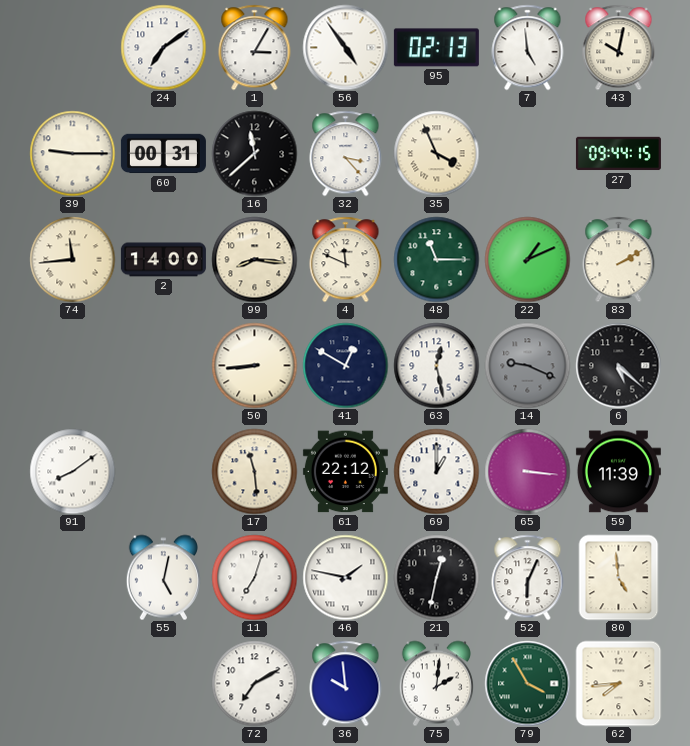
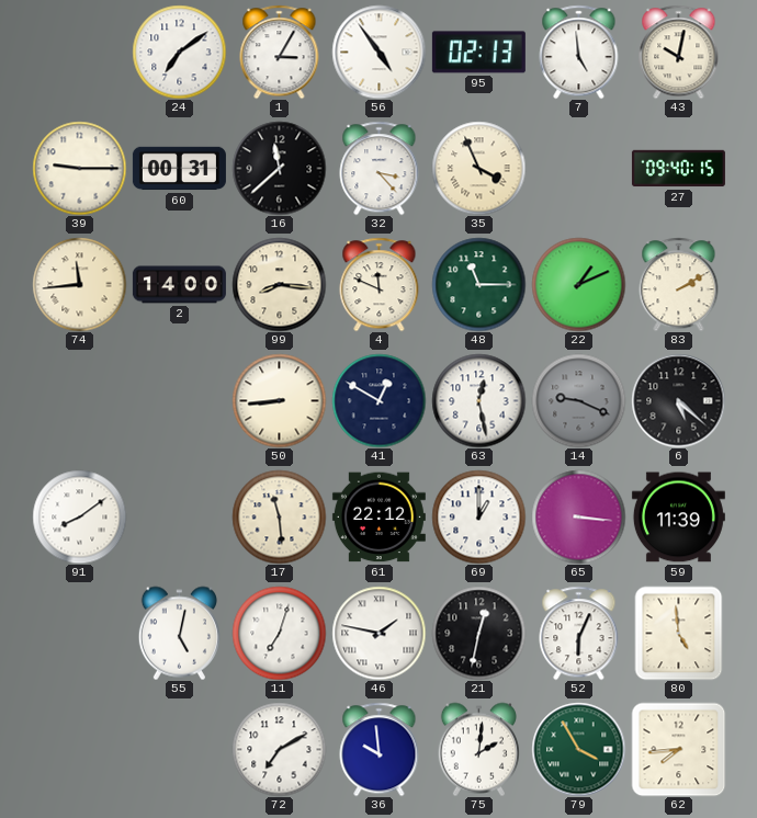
27: 09:44 -> 09:40
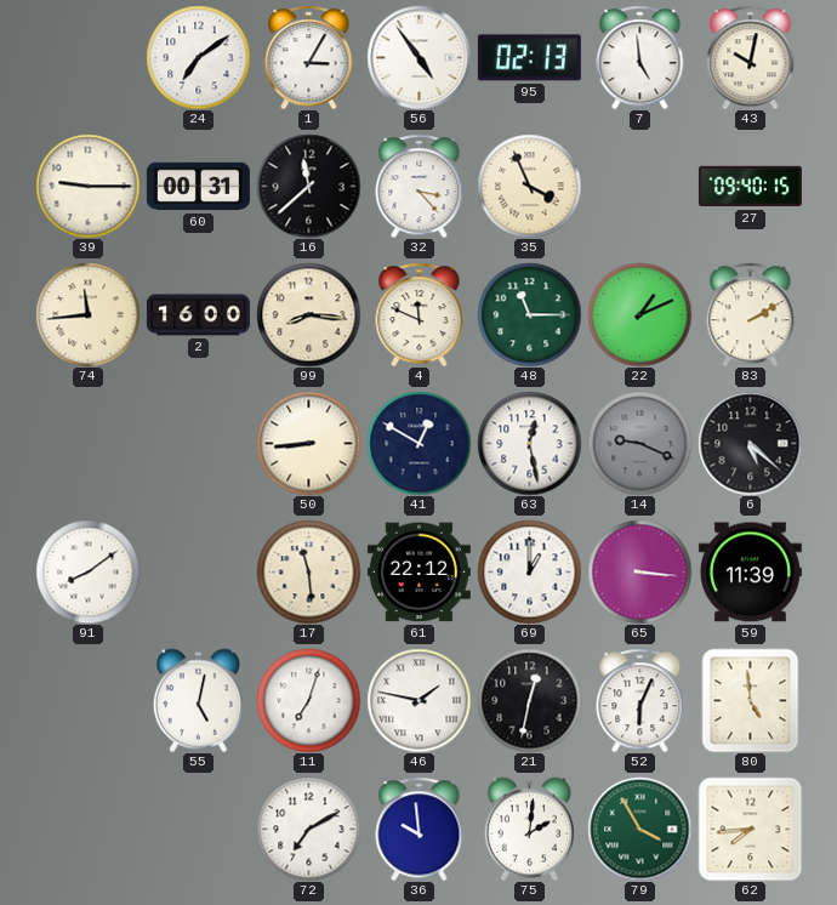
2: 14:00 -> 16:00
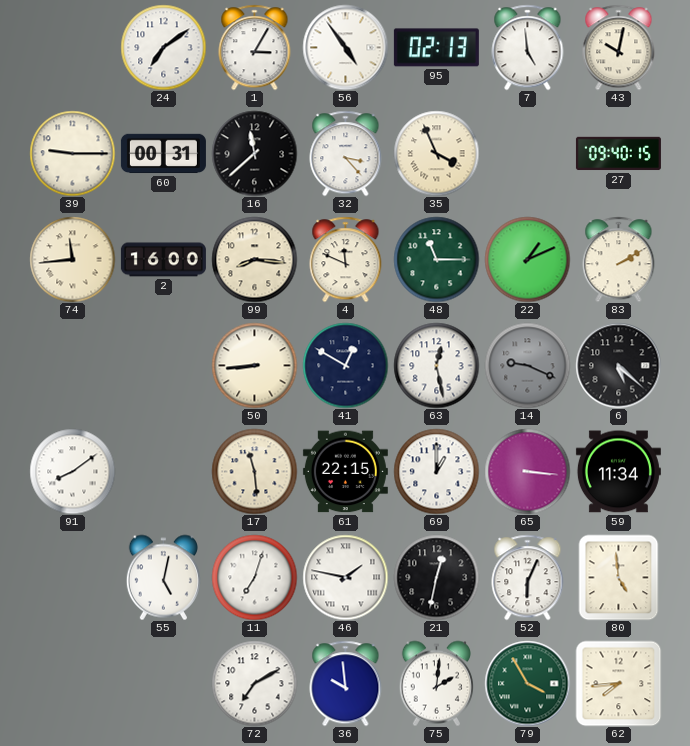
61: 22:12 -> 22:15
59: 11:39 -> 11:34
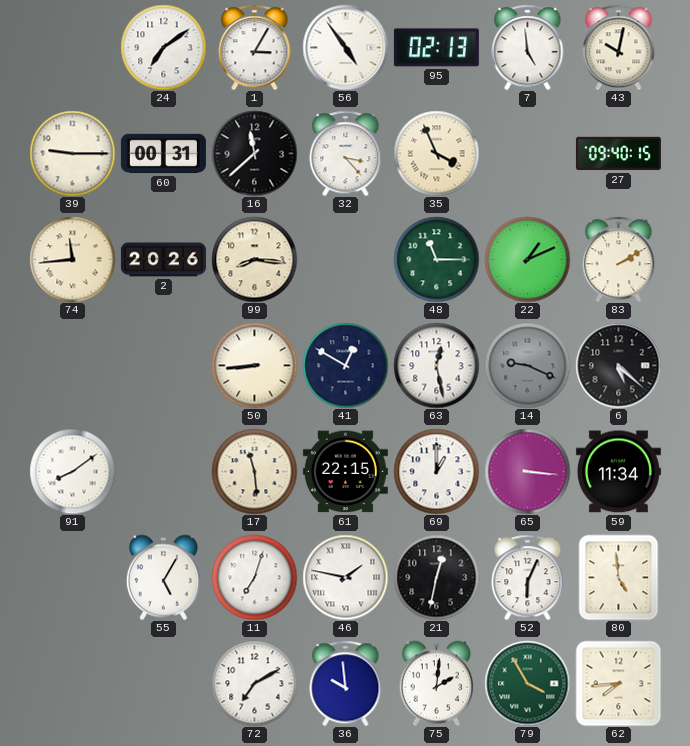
2: 16:00 -> 20:26
4: 11:49 -> none
55: 5:02 -> 5:05
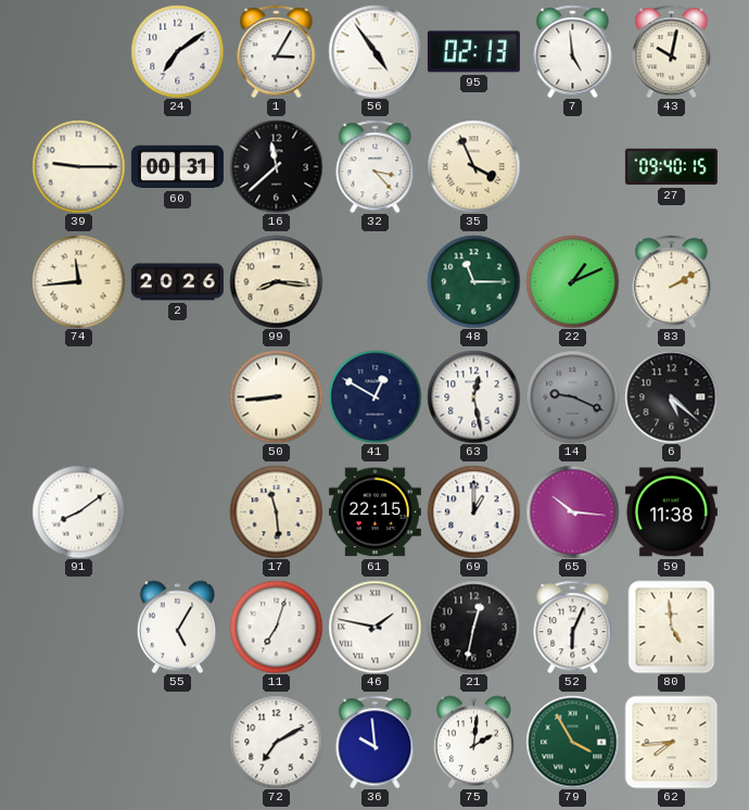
65: 3:16 -> 10:16
59: 11:34 -> 11:38
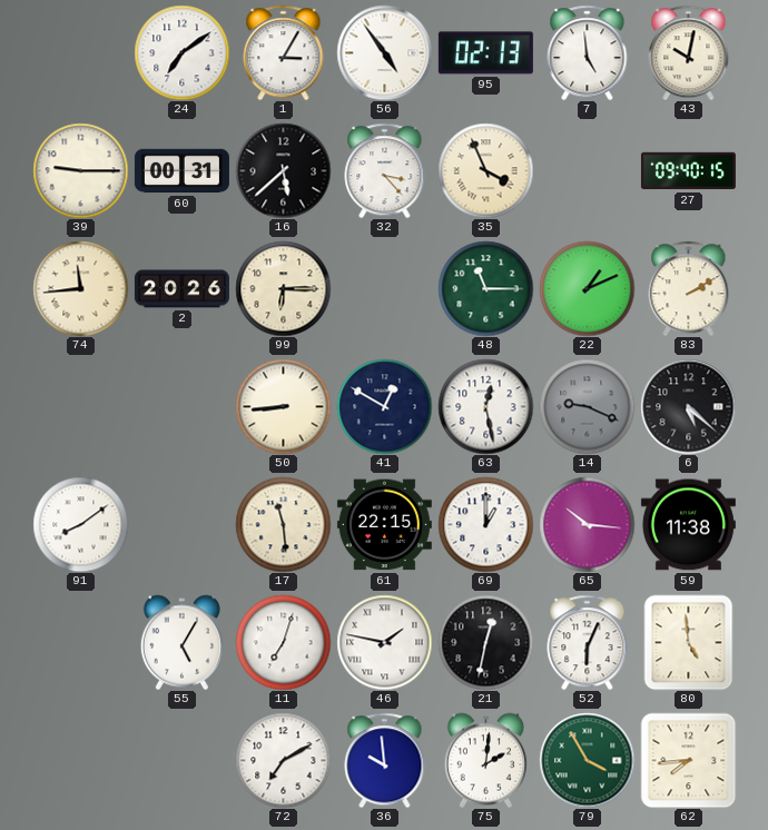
16: 11:38 -> 5:38
99: 8:16 -> 6:15
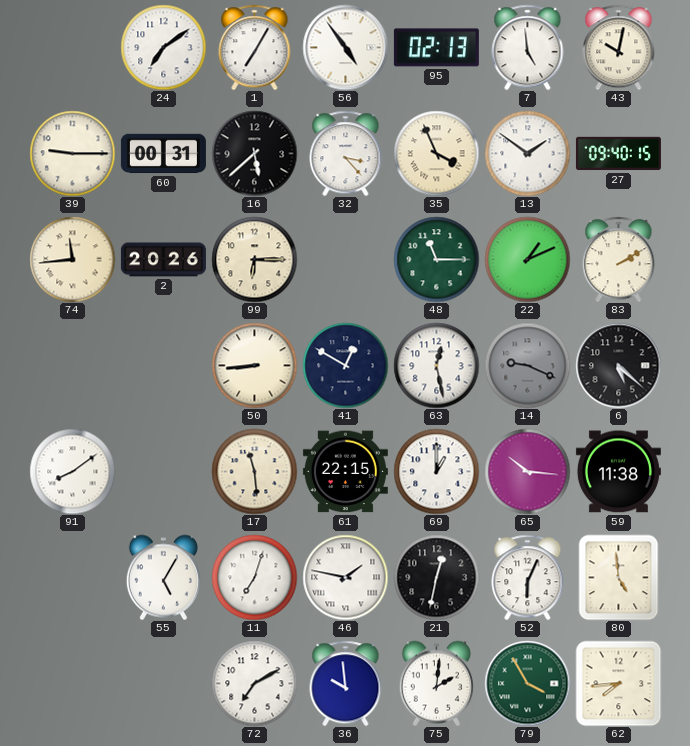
1: 3:05 -> 7:05
13: none -> 1:51
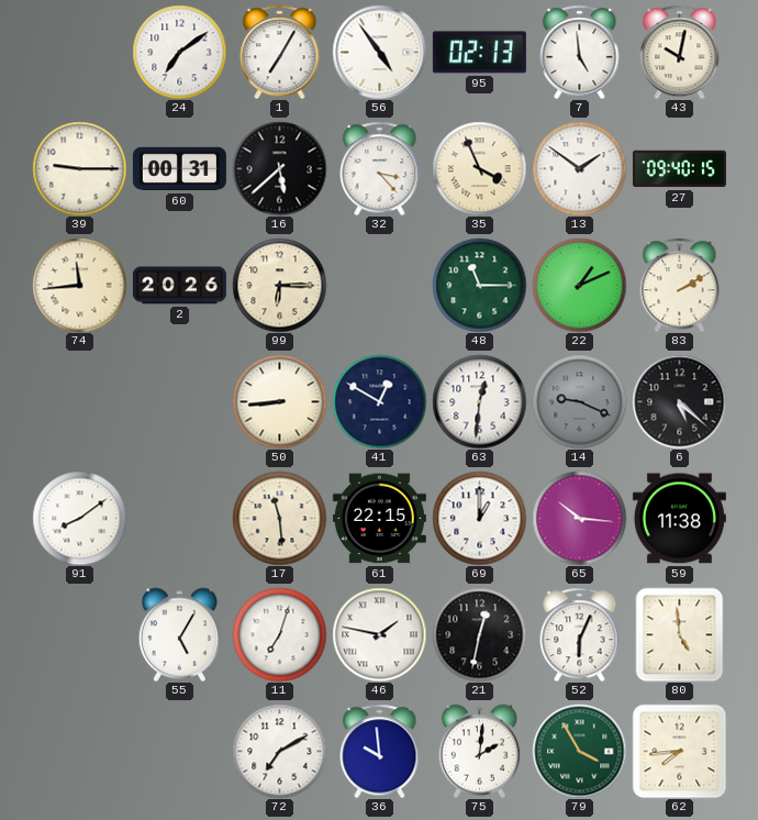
63: 12:28 -> 12:31
